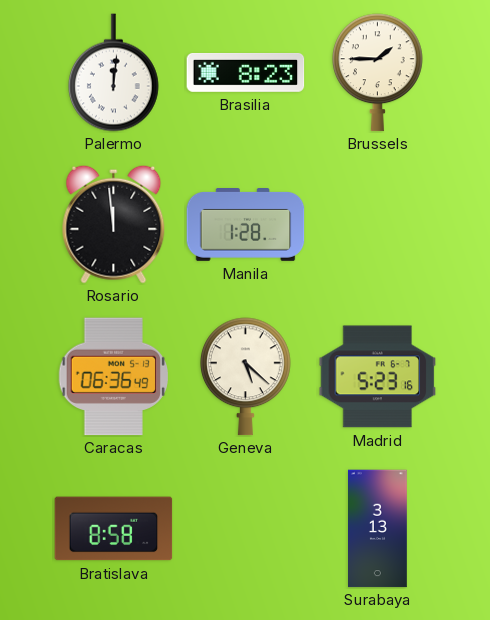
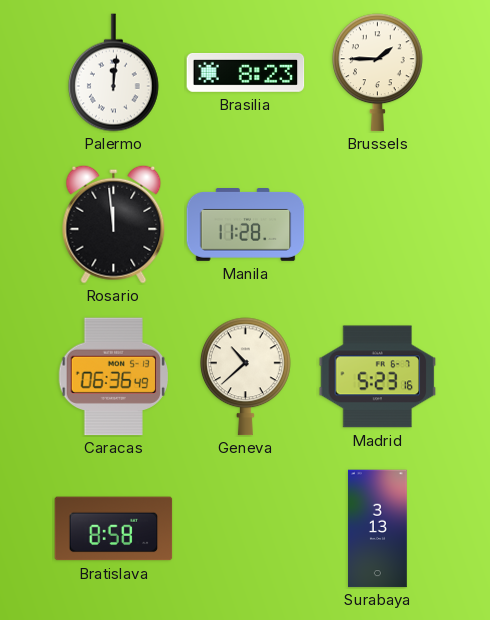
Manila: 1:28 -> 11:28
Geneva: 5:22 -> 10:38
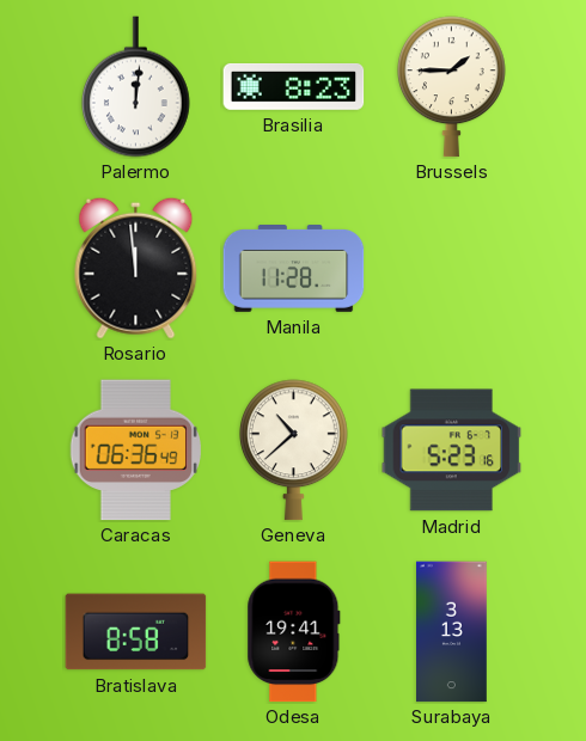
Odesa: none -> 19:41
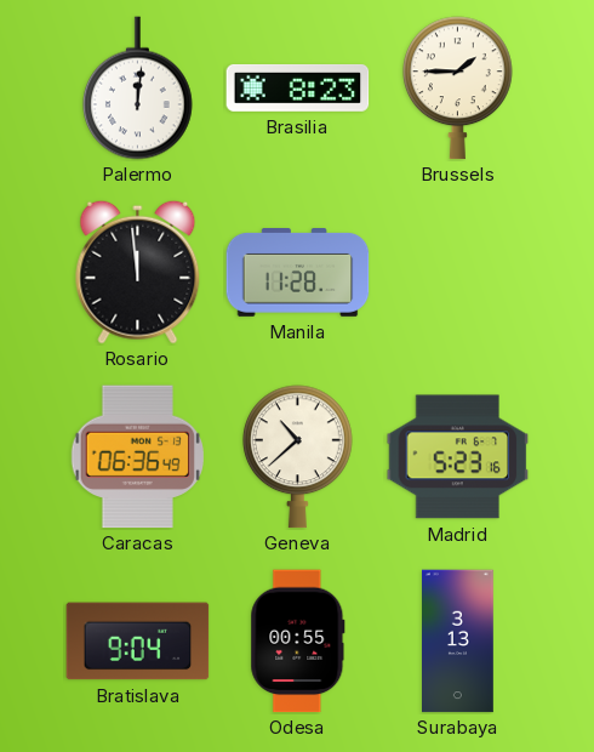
Bratislava: 8:58 -> 9:04
Odesa: 19:41 -> 00:55
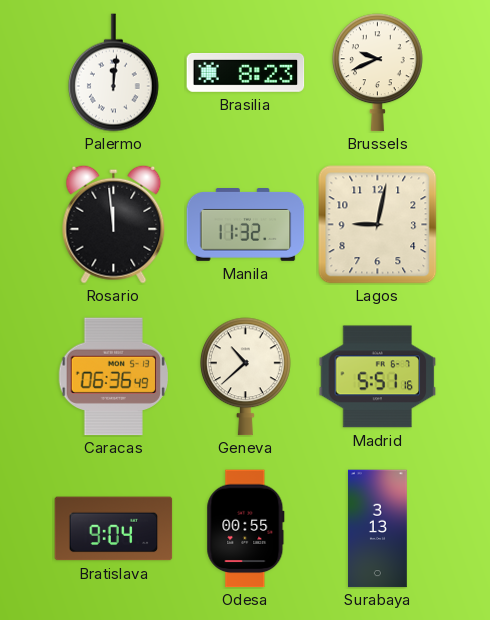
Brussels: 1:45 -> 9:41
Manila: 11:28 -> 11:32
Lagos: none -> 9:02
Madrid: 5:23 -> 5:51
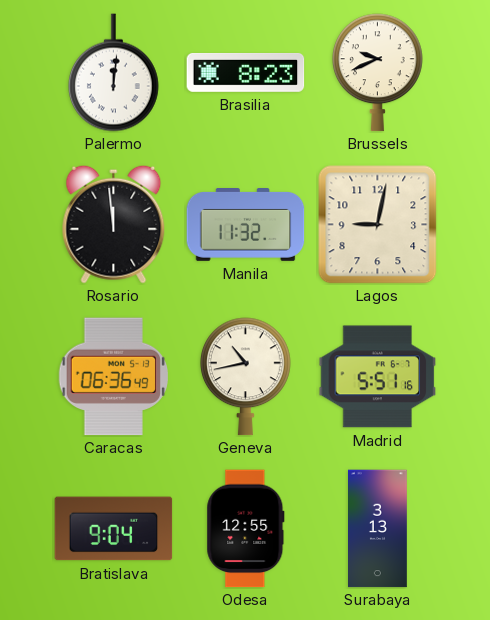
Geneva: 10:38 -> 10:43
Odesa: 00:55 -> 12:55
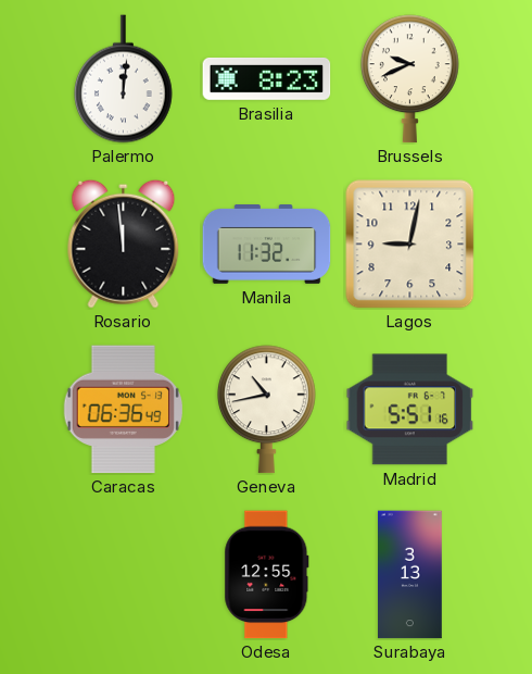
Bratislava: 9:04 -> none
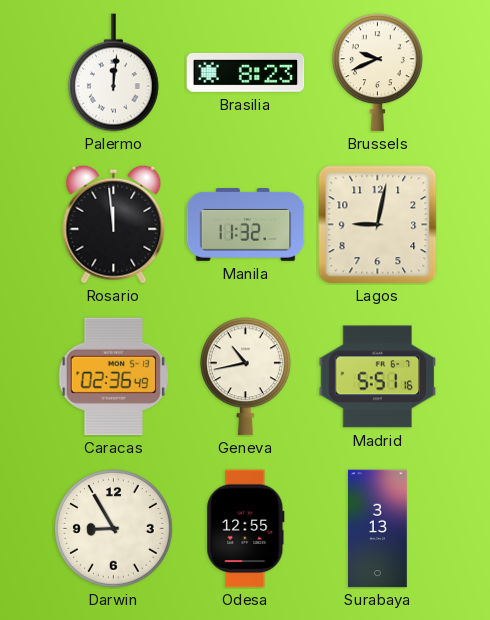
Caracas: 06:36 -> 02:36
Darwin: none -> 8:55
